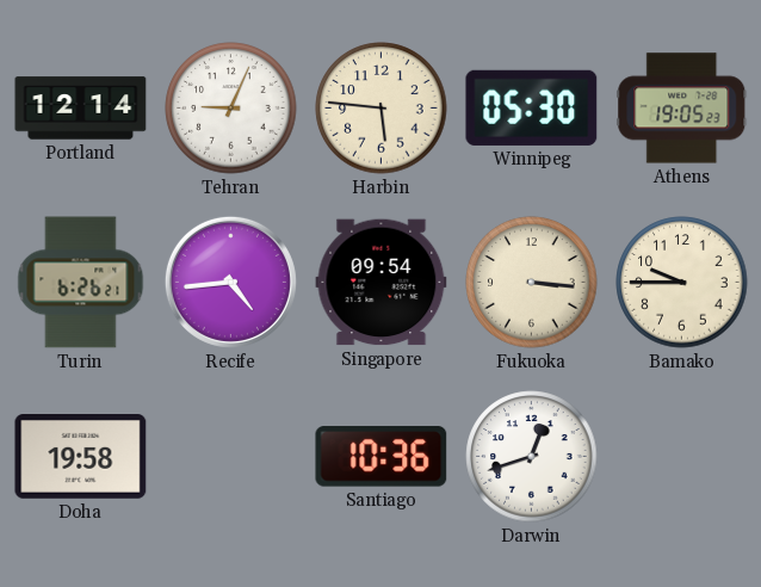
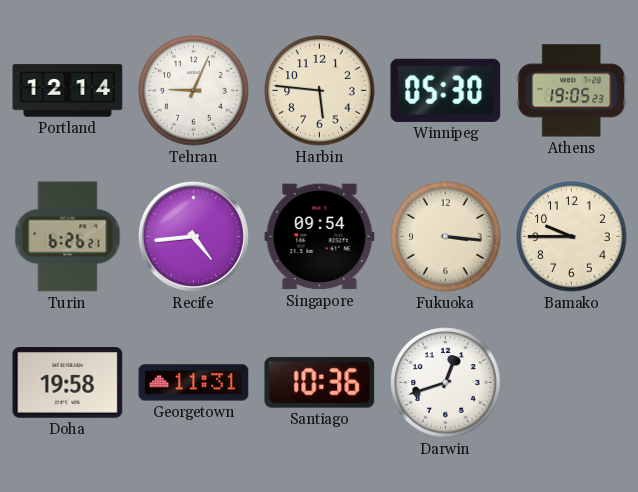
Georgetown: none -> 11:31
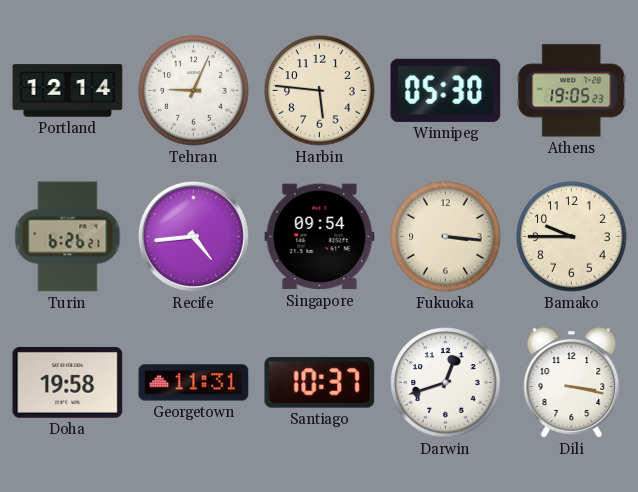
Santiago: 10:36 -> 10:37
Dili: none -> 3:17
